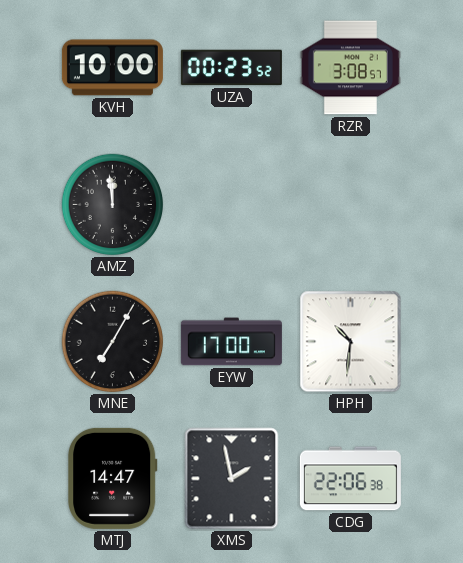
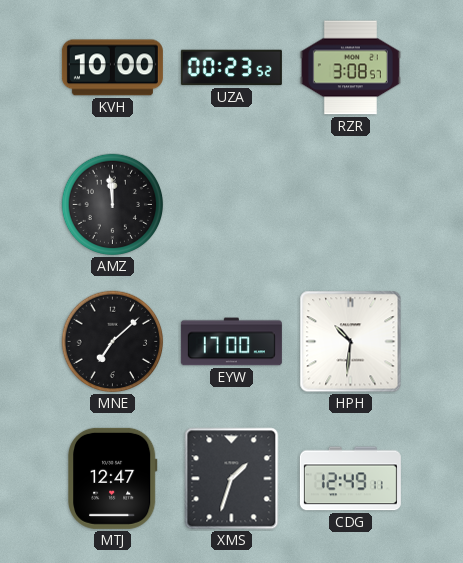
MNE: 7:05 -> 7:08
MTJ: 14:47 -> 12:47
XMS: 1:58 -> 1:33
CDG: 22:06 -> 12:49
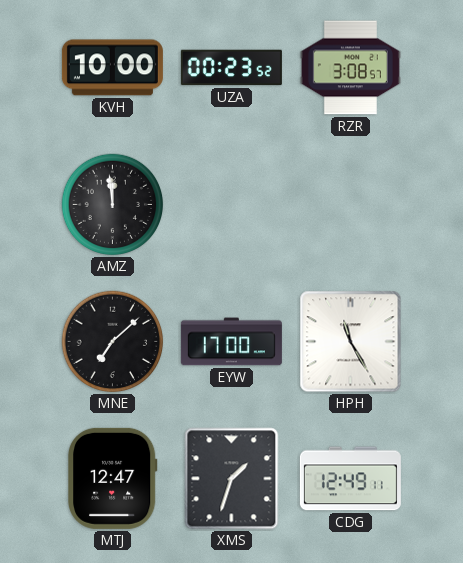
HPH: 10:31 -> 11:25
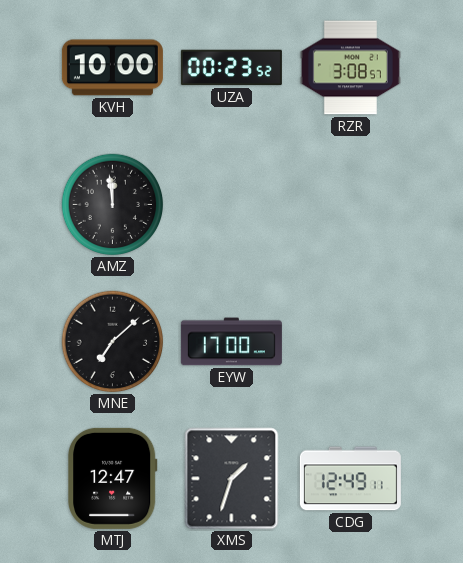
HPH: 11:25 -> none
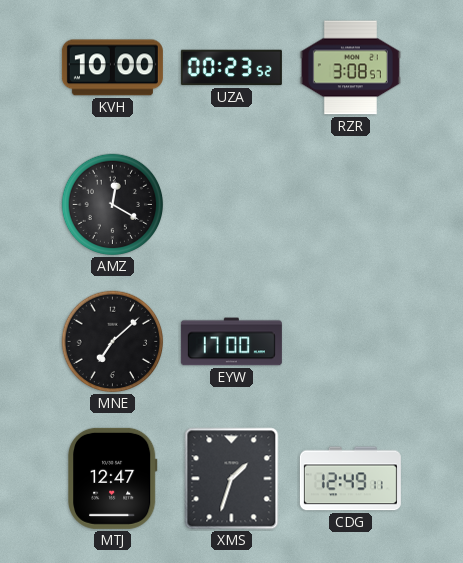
AMZ: 11:59 -> 12:20
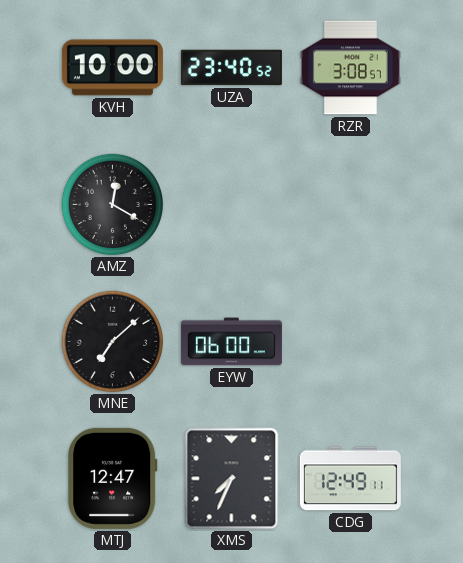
UZA: 00:23 -> 23:40
EYW: 17:00 -> 06:00
XMS: 1:33 -> 7:34
